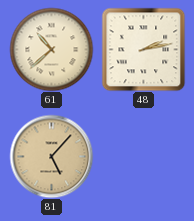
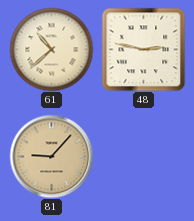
48: 2:13 -> 2:47
81: 5:07 -> 9:07
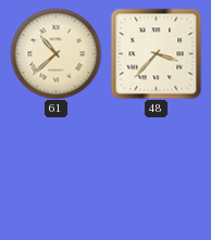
48: 2:47 -> 3:37
81: 9:07 -> none
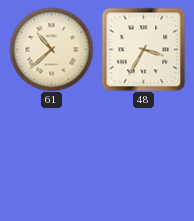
48: 3:37 -> 3:35
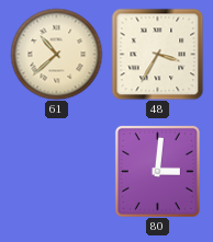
80: none -> 3:01
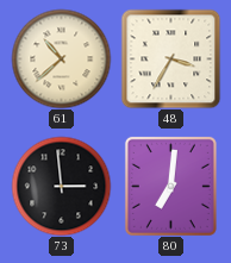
73: none -> 2:59
80: 3:01 -> 7:01
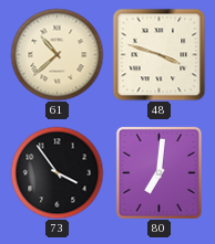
48: 3:35 -> 3:48
73: 2:59 -> 3:54
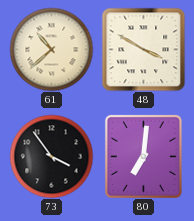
48: 3:48 -> 3:50
